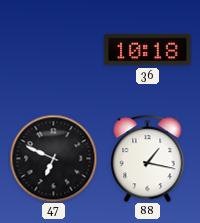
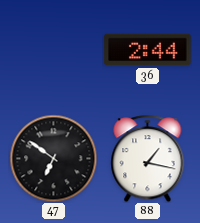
36: 10:18 -> 2:44
47: 6:49 -> 6:51
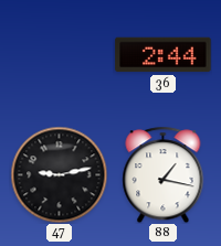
47: 6:51 -> 9:13
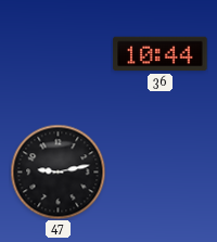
36: 2:44 -> 10:44
88: 1:17 -> none
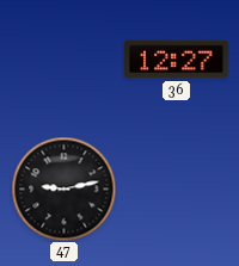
36: 10:44 -> 12:27
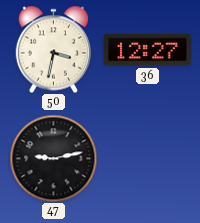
50: none -> 3:32
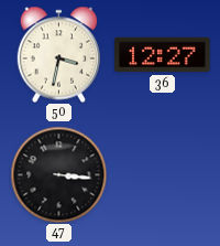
47: 9:13 -> 3:16
